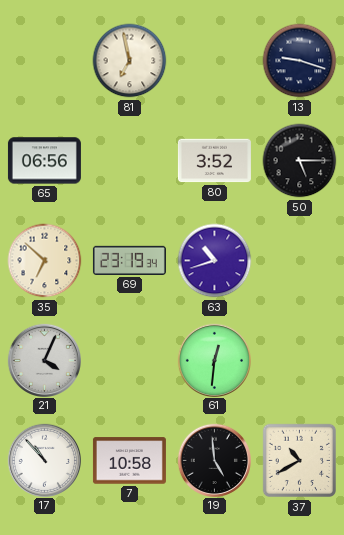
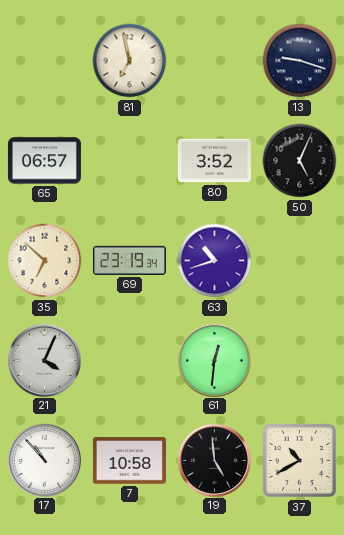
65: 06:56 -> 06:57
50: 5:15 -> 5:04
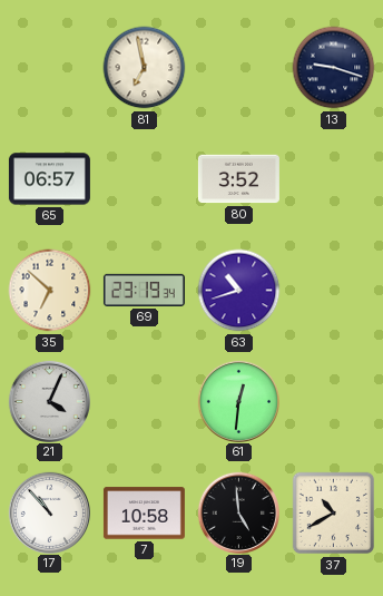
50: 5:04 -> none
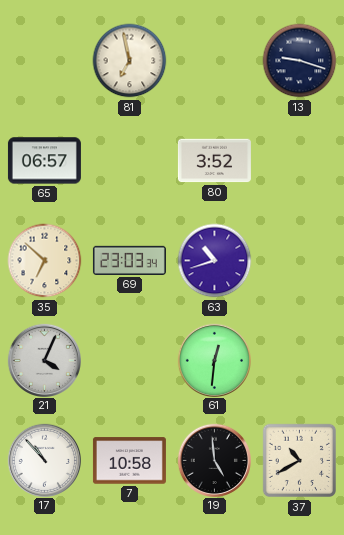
69: 23:19 -> 23:03
